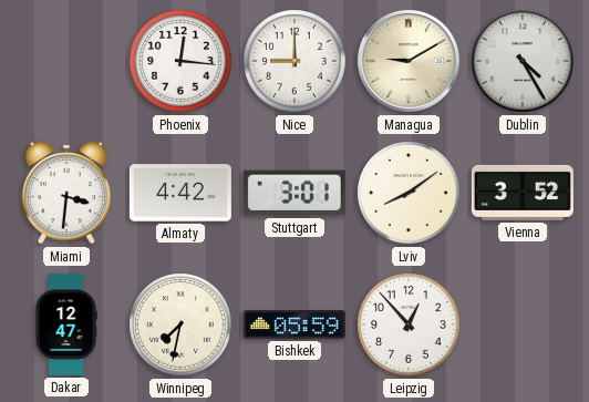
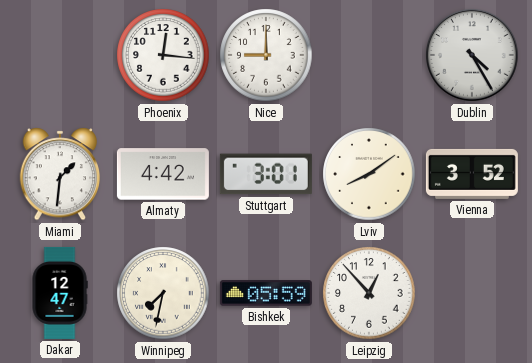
Managua: 9:10 -> none
Miami: 3:31 -> 1:31
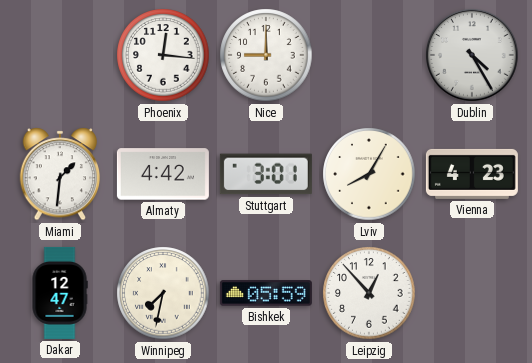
Lviv: 8:09 -> 8:05
Vienna: 3:52 -> 4:23
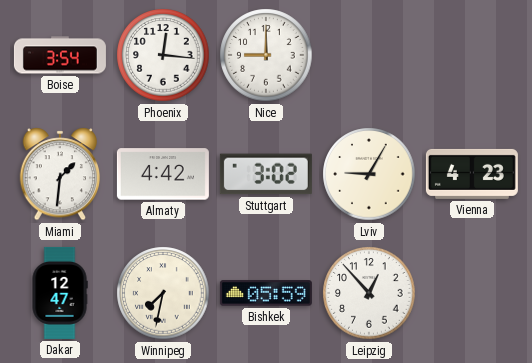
Boise: none -> 3:54
Dublin: 4:25 -> none
Stuttgart: 3:01 -> 3:02
Lviv: 8:05 -> 9:05
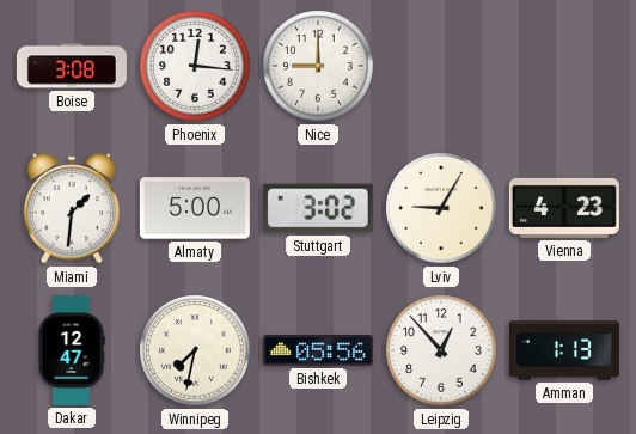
Boise: 3:54 -> 3:08
Almaty: 4:42 -> 5:00
Bishkek: 05:59 -> 05:56
Amman: none -> 1:13
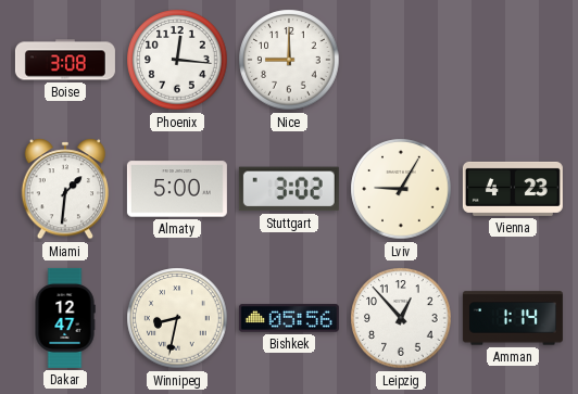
Winnipeg: 7:32 -> 8:32
Amman: 1:13 -> 1:14
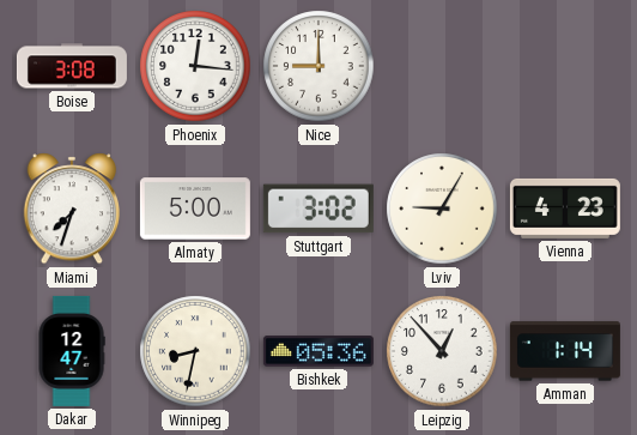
Miami: 1:31 -> 7:33
Bishkek: 05:56 -> 05:36
